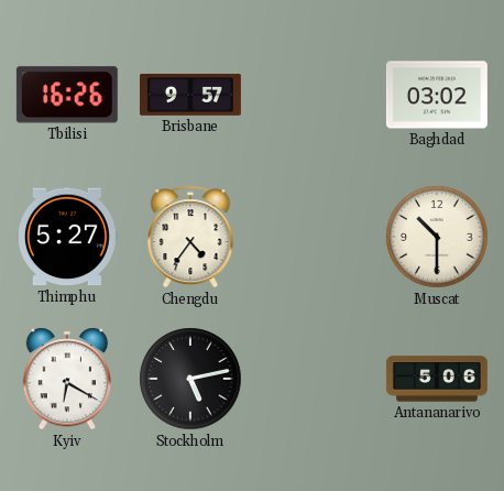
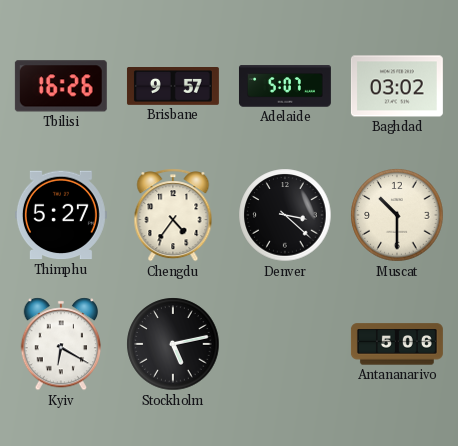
Adelaide: none -> 5:07
Denver: none -> 3:22
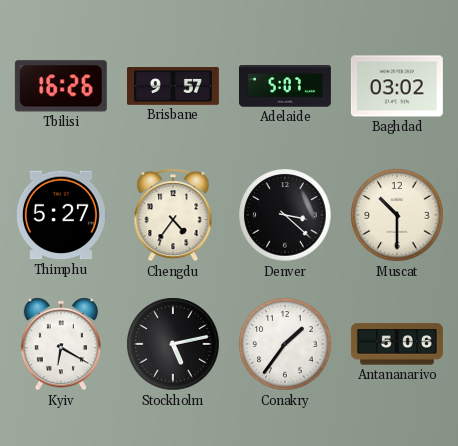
Conakry: none -> 1:36
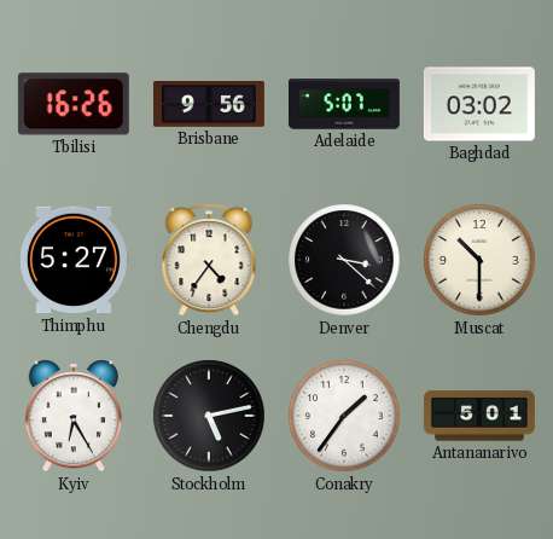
Brisbane: 9:57 -> 9:56
Kyiv: 6:20 -> 6:25
Antananarivo: 5:06 -> 5:01
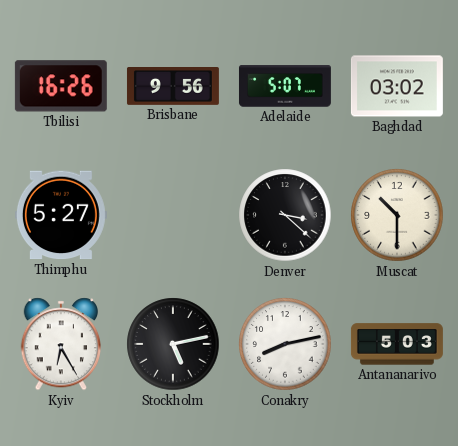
Chengdu: 4:36 -> none
Conakry: 1:36 -> 8:13
Antananarivo: 5:01 -> 5:03
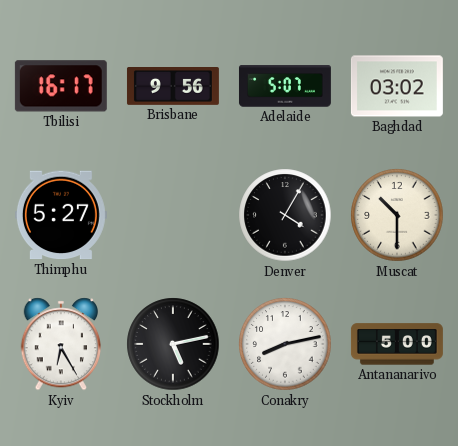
Tbilisi: 16:26 -> 16:17
Denver: 3:22 -> 4:05
Antananarivo: 5:03 -> 5:00
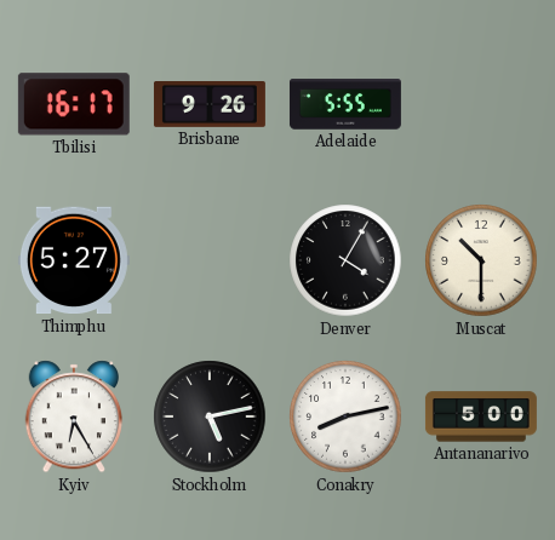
Brisbane: 9:56 -> 9:26
Adelaide: 5:07 -> 5:55
Baghdad: 03:02 -> none
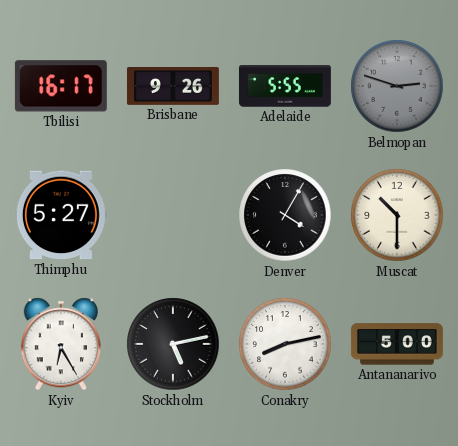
Belmopan: none -> 2:48
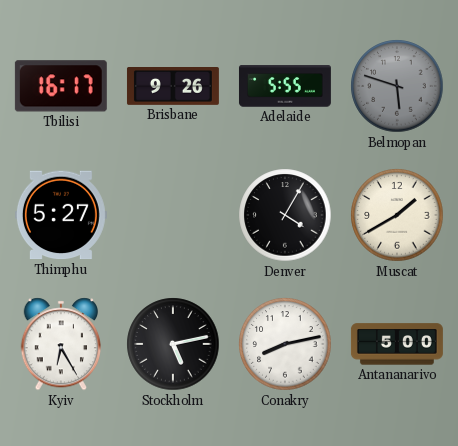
Belmopan: 2:48 -> 5:48
Muscat: 10:30 -> 1:40
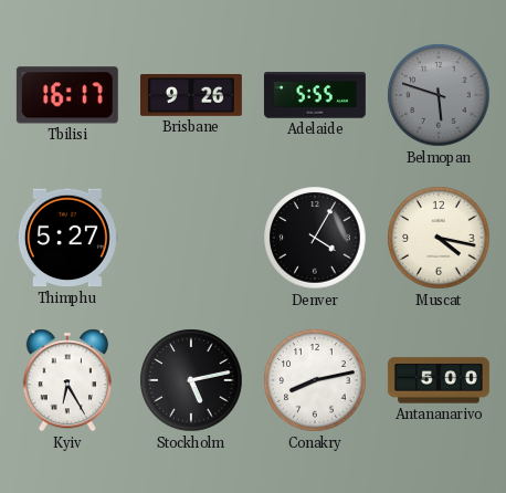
Muscat: 1:40 -> 4:17
